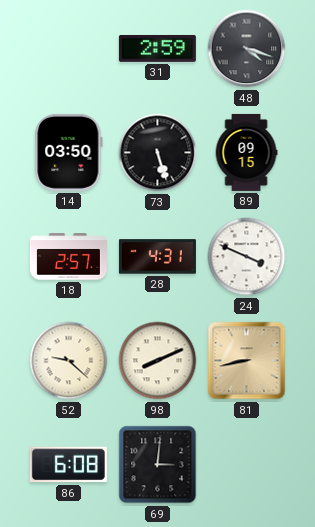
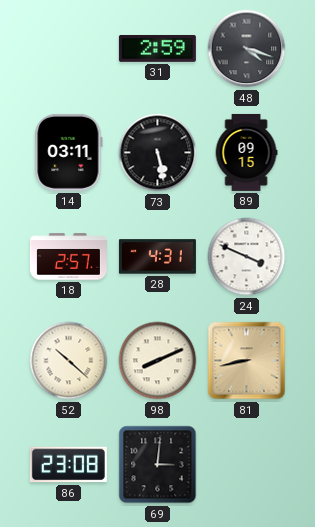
14: 03:50 -> 03:11
73: 5:27 -> 5:28
52: 9:22 -> 10:22
86: 6:08 -> 23:08
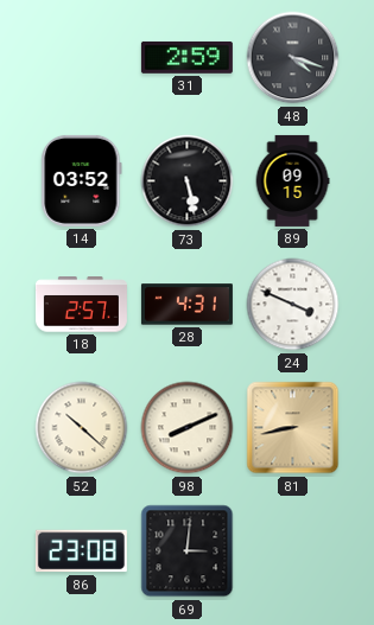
14: 03:11 -> 03:52
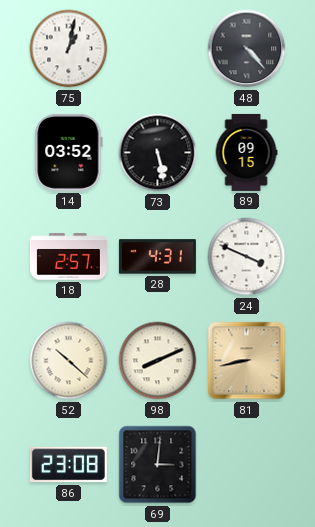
75: none -> 1:02
31: 2:59 -> none
48: 4:18 -> 4:23
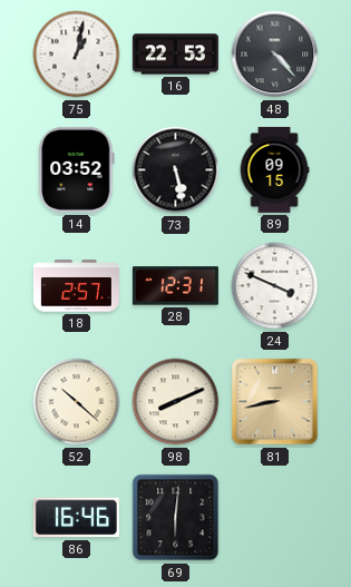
16: none -> 22:53
28: 4:31 -> 12:31
86: 23:08 -> 16:46
69: 3:01 -> 6:01
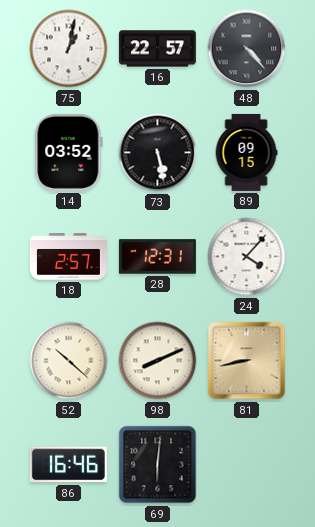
16: 22:53 -> 22:57
24: 3:49 -> 4:07
